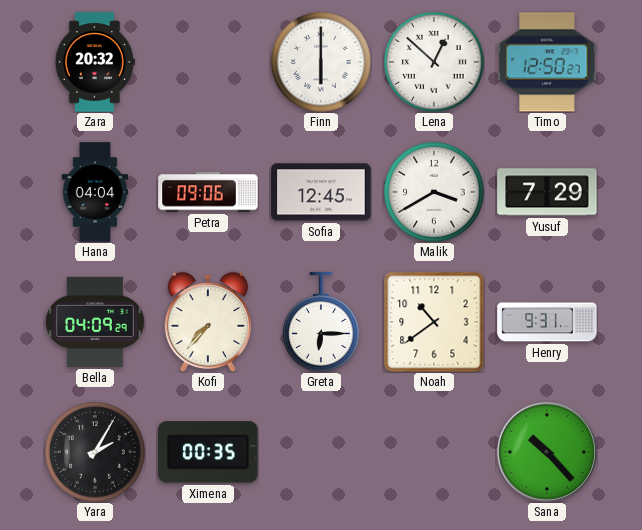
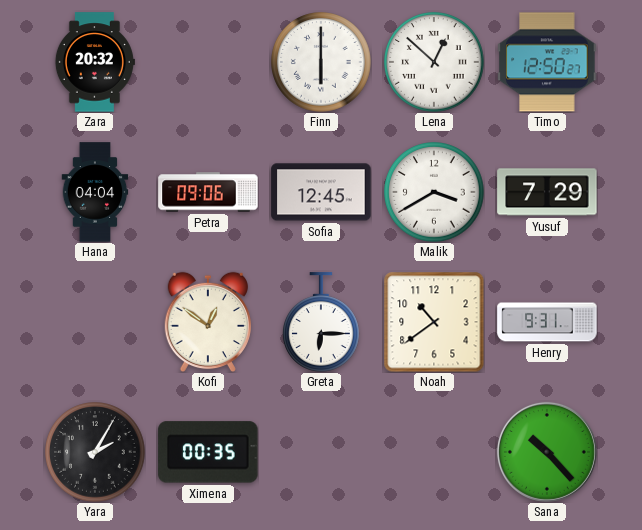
Bella: 04:09 -> none
Kofi: 7:37 -> 12:51
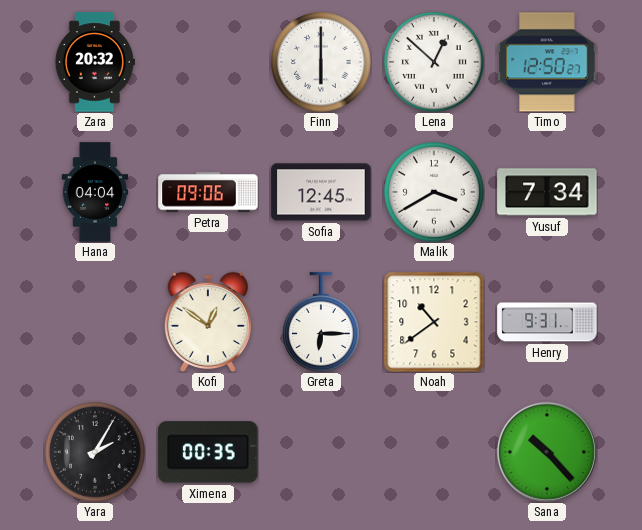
Yusuf: 7:29 -> 7:34
